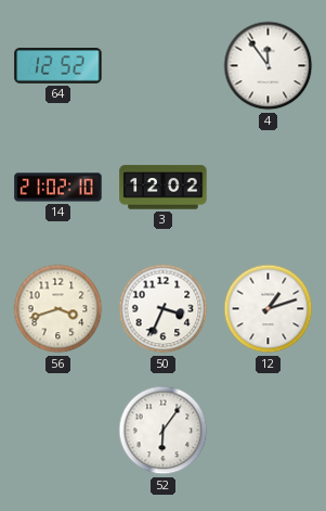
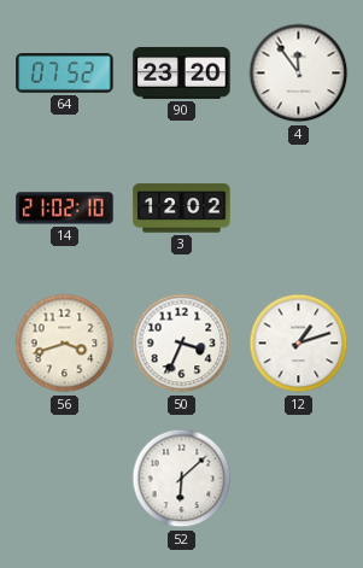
64: 12:52 -> 07:52
90: none -> 23:20
52: 6:06 -> 6:08
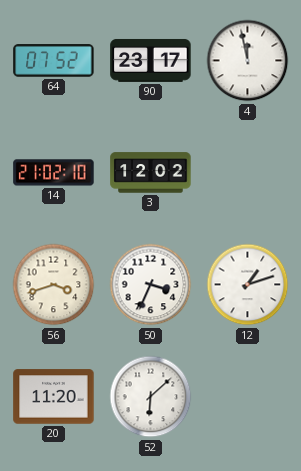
90: 23:20 -> 23:17
4: 11:54 -> 11:58
20: none -> 11:20
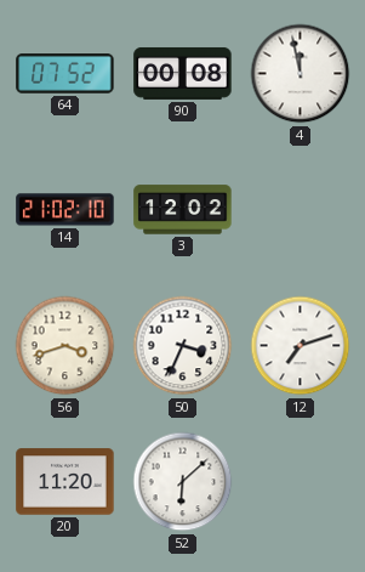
90: 23:17 -> 00:08
12: 1:12 -> 7:12
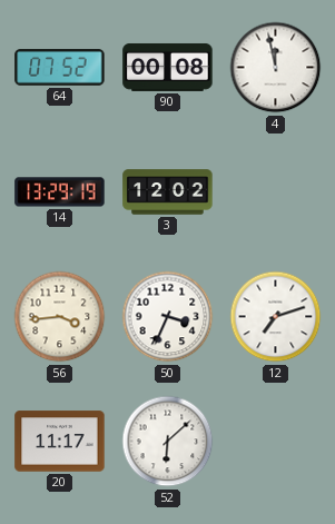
14: 21:02 -> 13:29
56: 3:42 -> 3:44
20: 11:20 -> 11:17
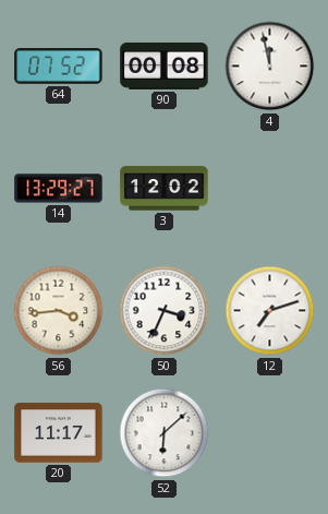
14: 13:29:19 -> 13:29:27
